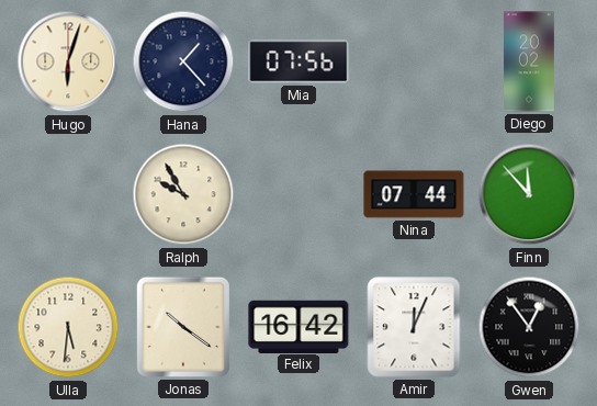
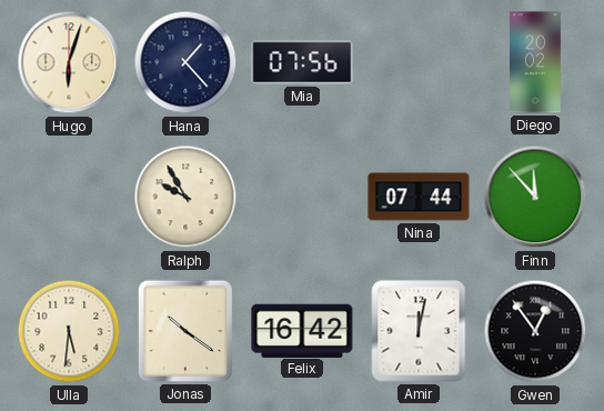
Amir: 12:04 -> 12:02
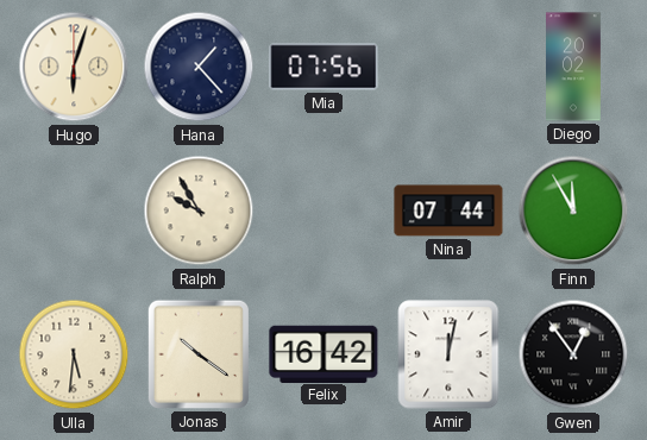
Finn: 11:53 -> 11:55
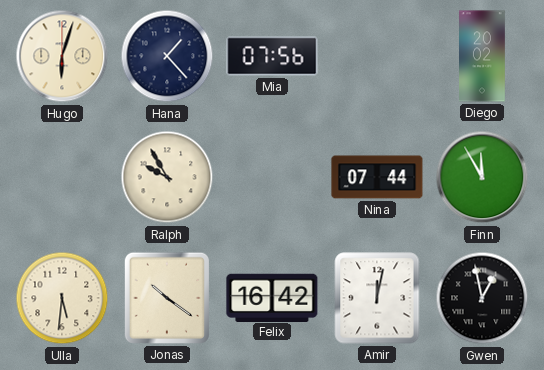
Gwen: 12:54 -> 12:58
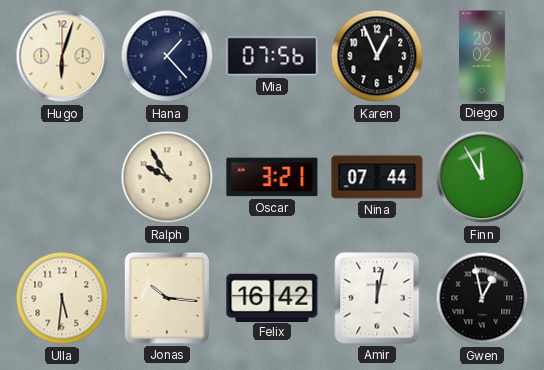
Karen: none -> 12:56
Oscar: none -> 3:21
Jonas: 10:21 -> 10:16
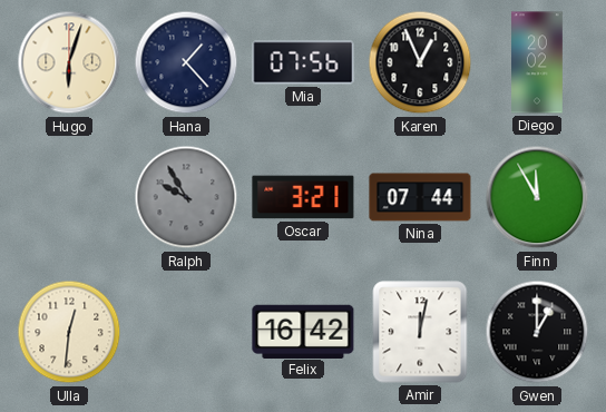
Ralph dial: cream -> grey
Ulla: 5:31 -> 12:31
Jonas: 10:16 -> none
Gwen: 12:58 -> 1:00
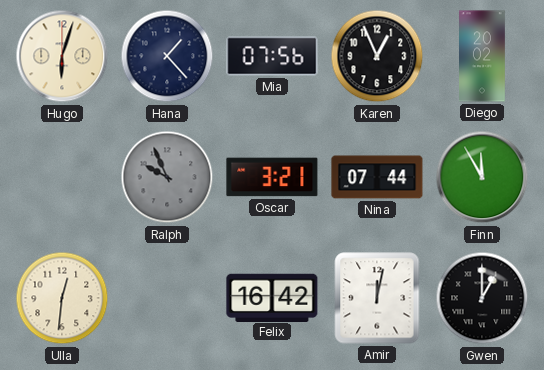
Ralph: 9:55 -> 9:56
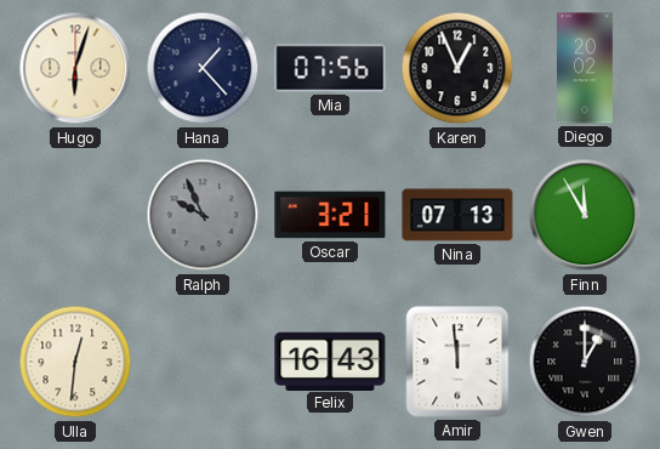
Nina: 07:44 -> 07:13
Felix: 16:42 -> 16:43
Amir: 12:02 -> 11:59
